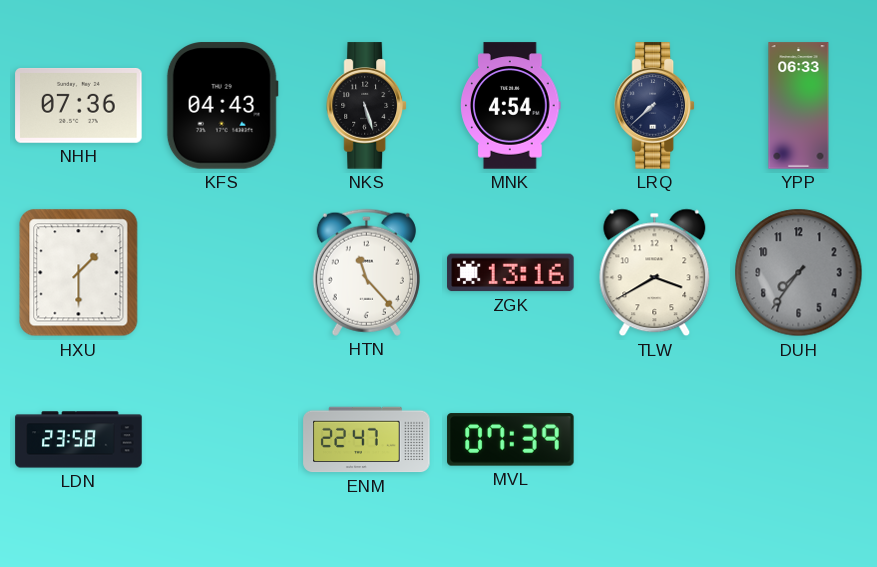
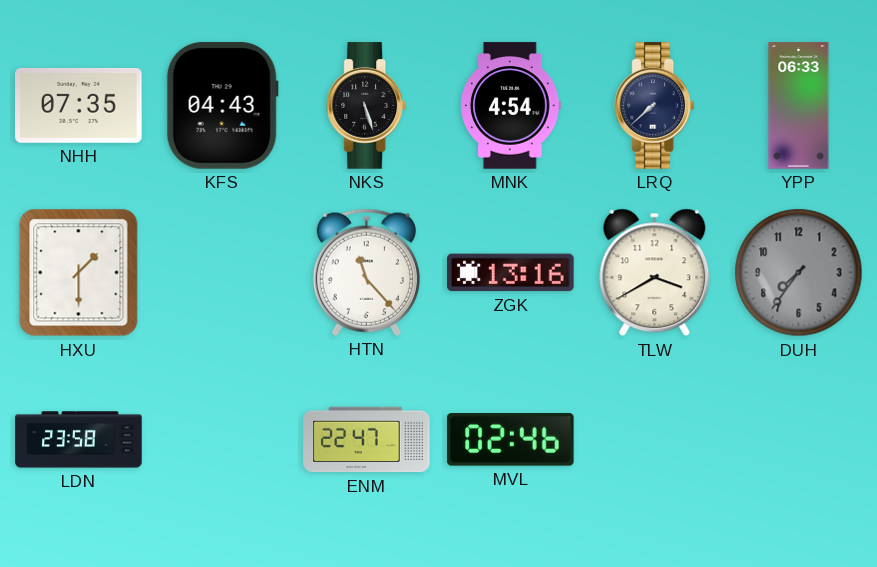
NHH: 07:36 -> 07:35
MVL: 07:39 -> 02:46
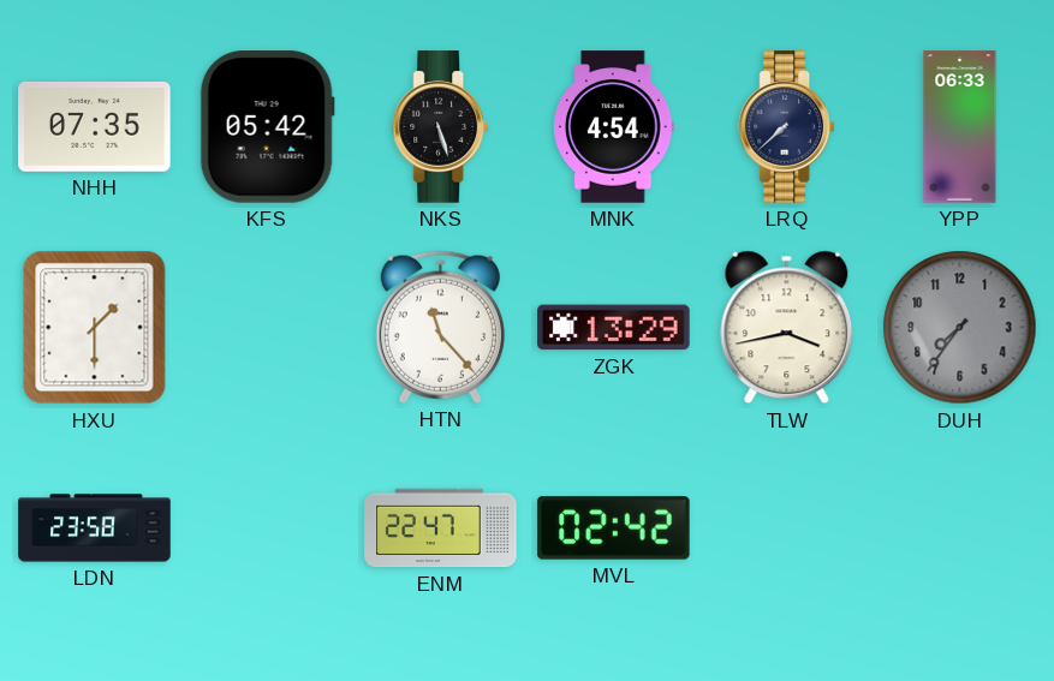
KFS: 04:43 -> 05:42
ZGK: 13:16 -> 13:29
TLW: 3:40 -> 3:43
MVL: 02:46 -> 02:42
